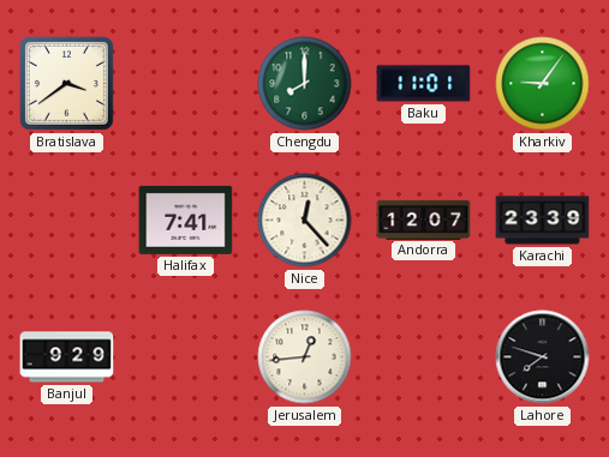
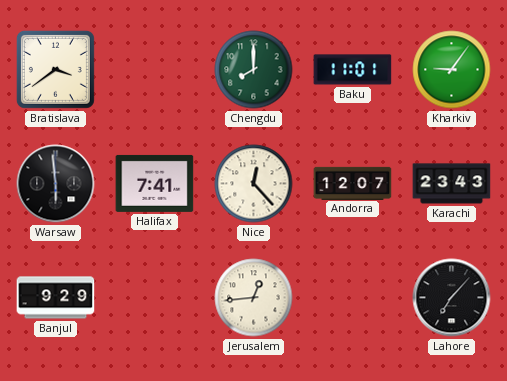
Warsaw: none -> 5:59
Karachi: 23:39 -> 23:43
Lahore: 7:48 -> 7:07
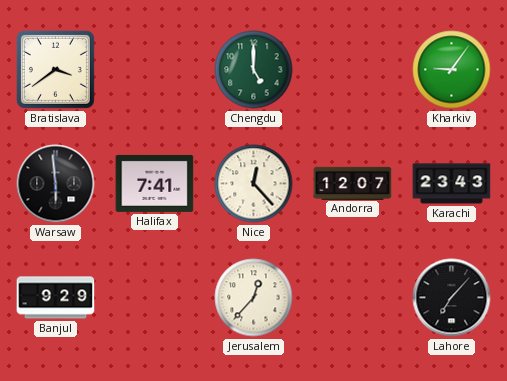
Chengdu: 8:00 -> 5:00
Baku: 11:01 -> none
Jerusalem: 12:44 -> 12:37
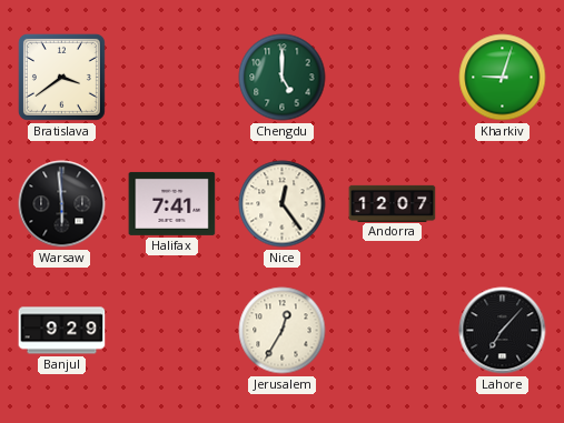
Kharkiv: 9:06 -> 9:03
Nice: 12:23 -> 12:24
Karachi: 23:43 -> none
Jerusalem: 12:37 -> 12:35
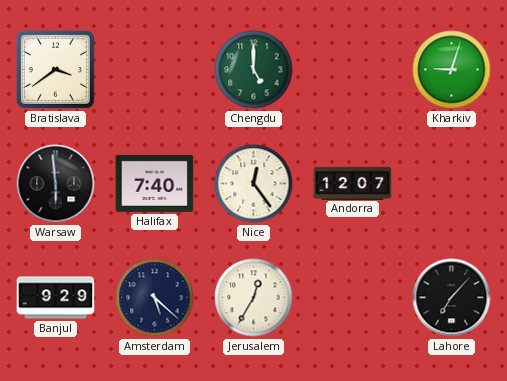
Halifax: 7:41 -> 7:40
Amsterdam: none -> 5:22
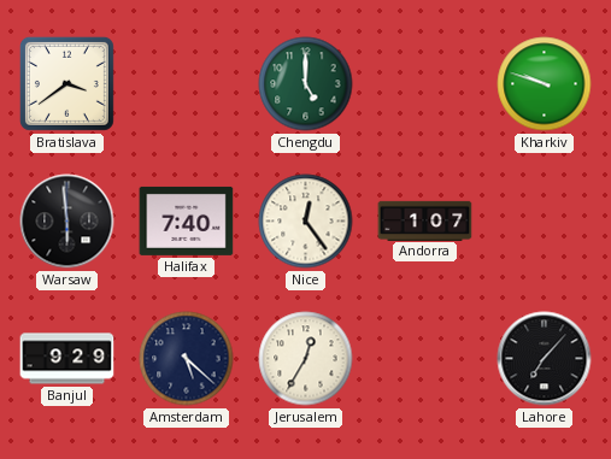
Kharkiv: 9:03 -> 9:48
Andorra: 12:07 -> 1:07
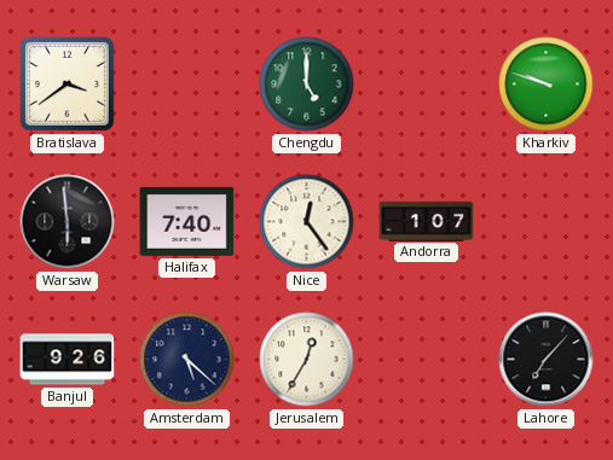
Banjul: 9:29 -> 9:26
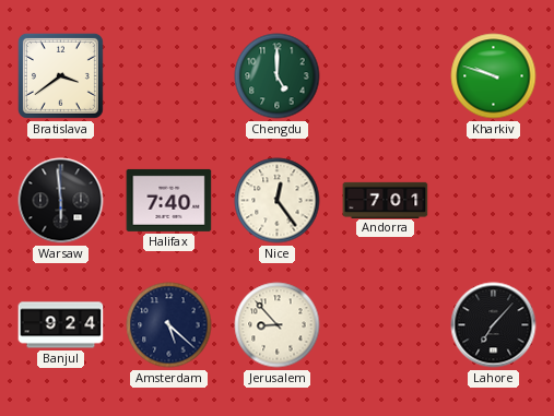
Andorra: 1:07 -> 7:01
Banjul: 9:26 -> 9:24
Jerusalem: 12:35 -> 8:53
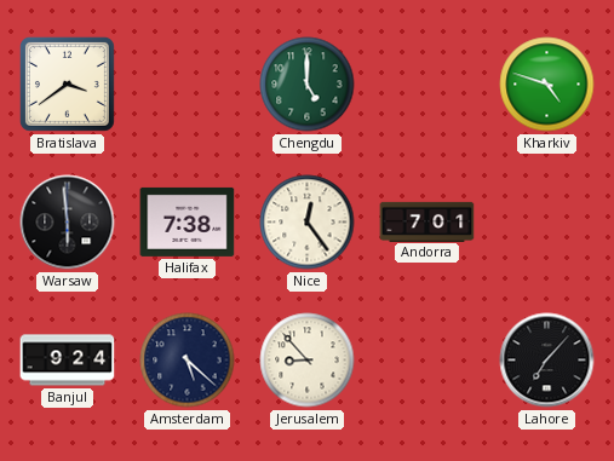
Kharkiv: 9:48 -> 4:48
Halifax: 7:40 -> 7:38
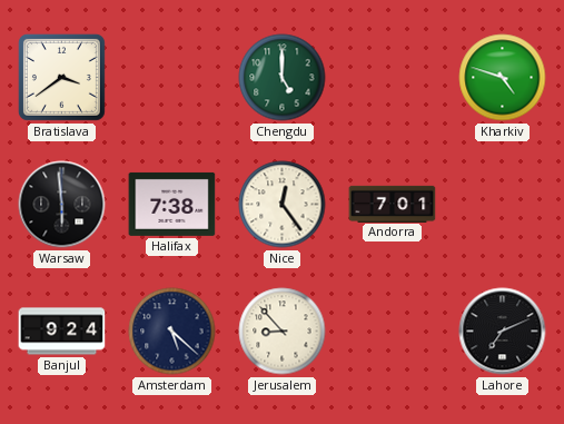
Lahore: 7:07 -> 7:11
